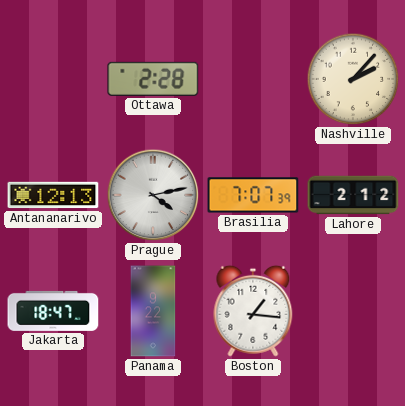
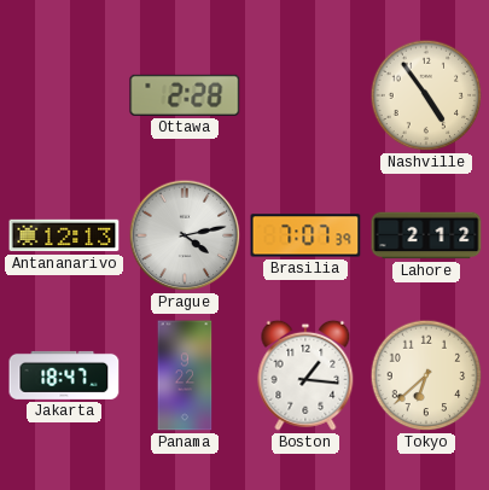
Nashville: 2:07 -> 4:54
Tokyo: none -> 6:38
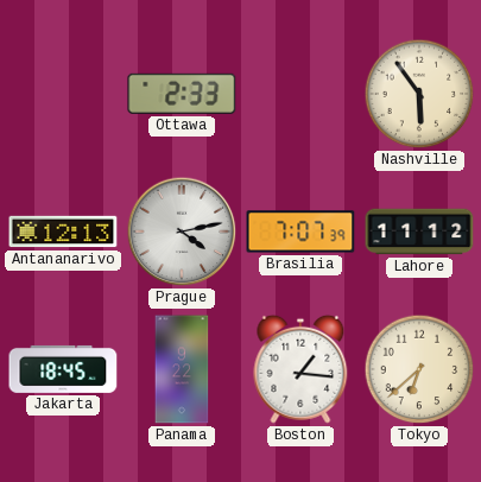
Ottawa: 2:28 -> 2:33
Nashville: 4:54 -> 5:54
Lahore: 2:12 -> 11:12
Jakarta: 18:47 -> 18:45
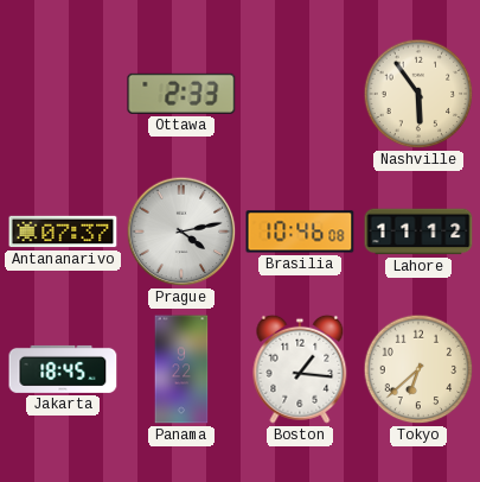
Antananarivo: 12:13 -> 07:37
Brasilia: 7:07 -> 10:46
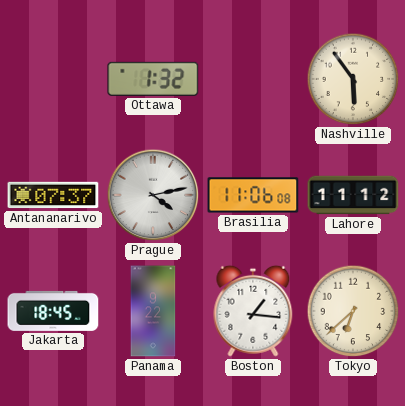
Ottawa: 2:33 -> 1:32
Brasilia: 10:46 -> 11:06
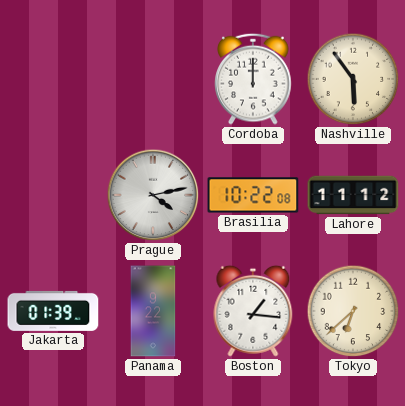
Ottawa: 1:32 -> none
Cordoba: none -> 12:00
Antananarivo: 07:37 -> none
Brasilia: 11:06 -> 10:22
Jakarta: 18:45 -> 01:39
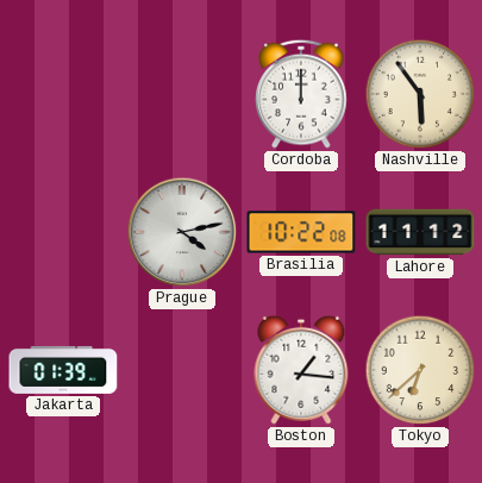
Panama: 9:22 -> none
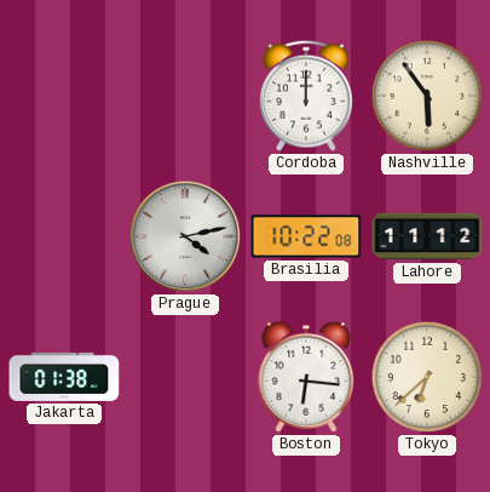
Jakarta: 01:39 -> 01:38
Boston: 1:16 -> 6:16
